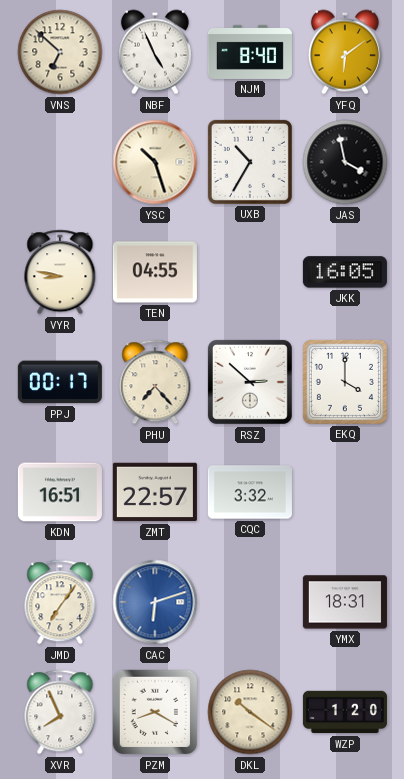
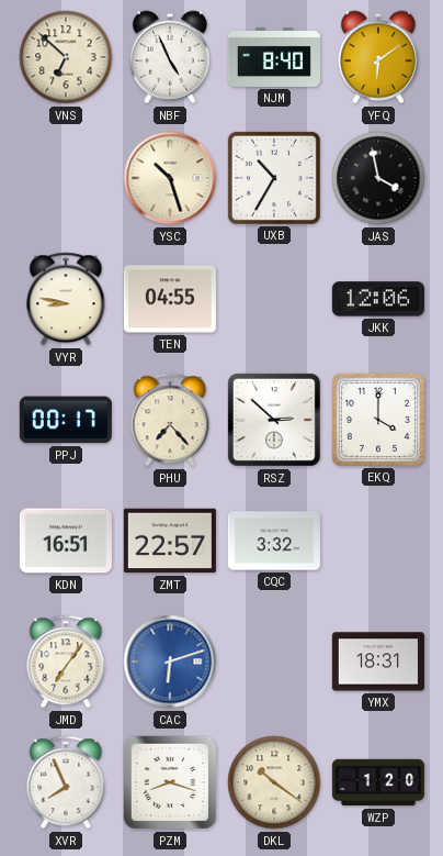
JKK: 16:05 -> 12:06
PZM: 8:20 -> 8:18
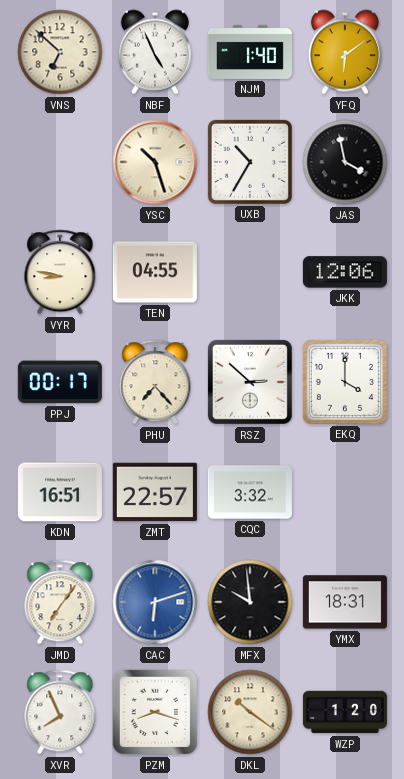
NJM: 8:40 -> 1:40
MFX: none -> 9:59
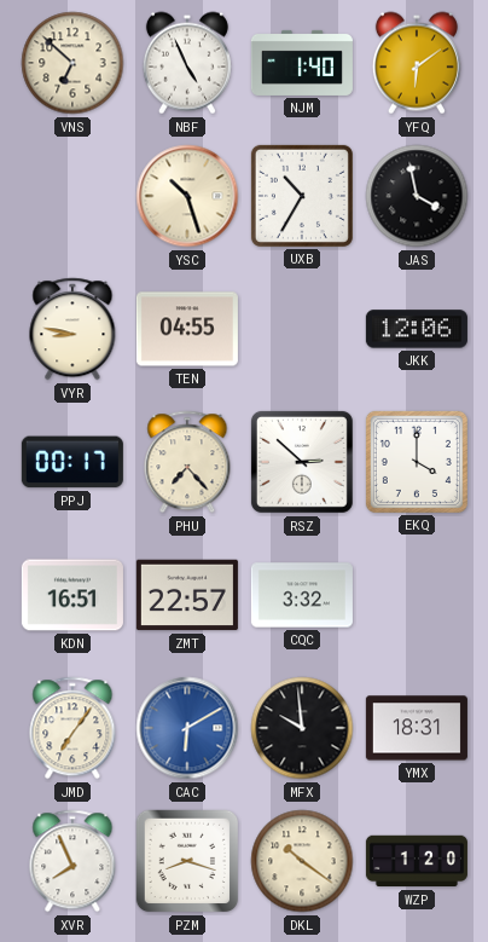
CAC: 6:12 -> 6:10
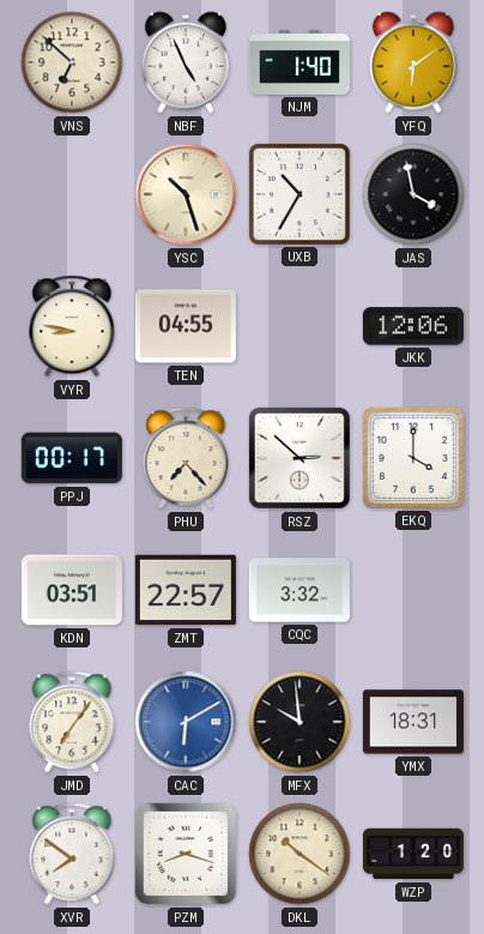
KDN: 16:51 -> 03:51
XVR: 7:56 -> 7:51
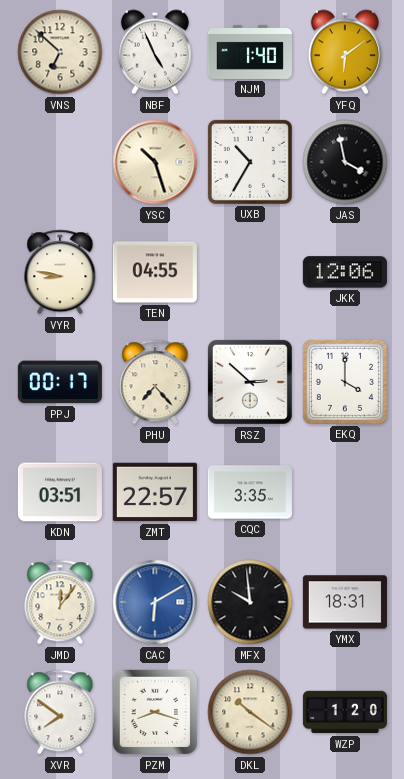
CQC: 3:32 -> 3:35
JMD: 7:06 -> 12:06
